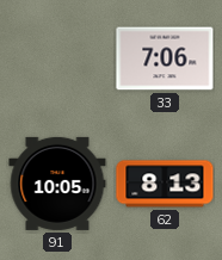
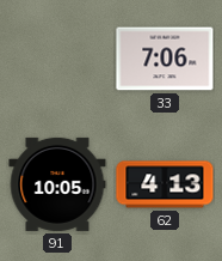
62: 8:13 -> 4:13
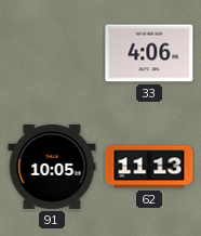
33: 7:06 -> 4:06
62: 4:13 -> 11:13
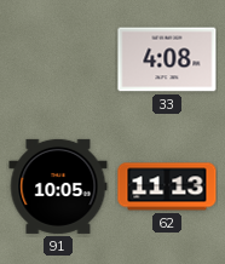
33: 4:06 -> 4:08
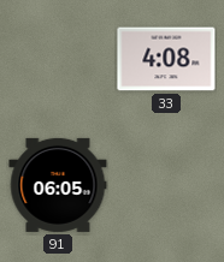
91: 10:05 -> 06:05
62: 11:13 -> none
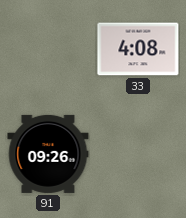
91: 06:05 -> 09:26
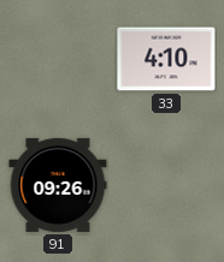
33: 4:08 -> 4:10
